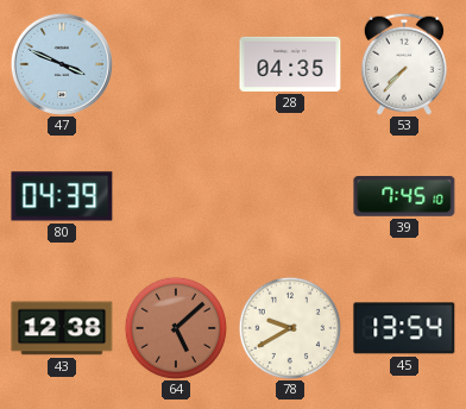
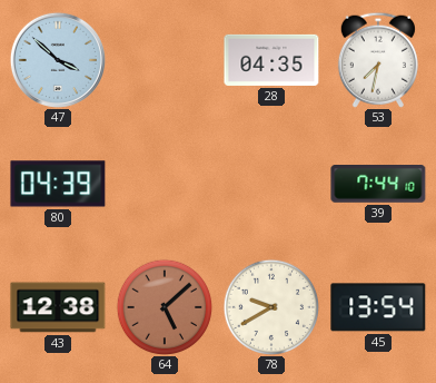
47: 3:49 -> 3:52
53: 7:37 -> 7:32
39: 7:45 -> 7:44
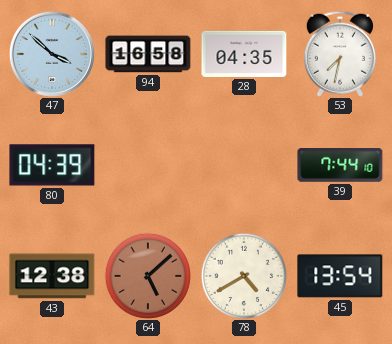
94: none -> 16:58
78: 9:40 -> 4:40
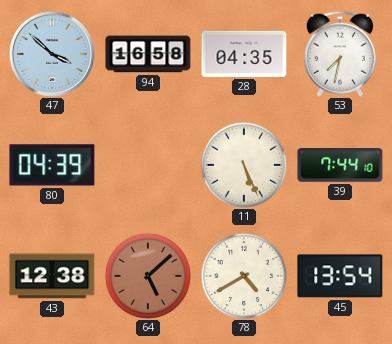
11: none -> 5:26
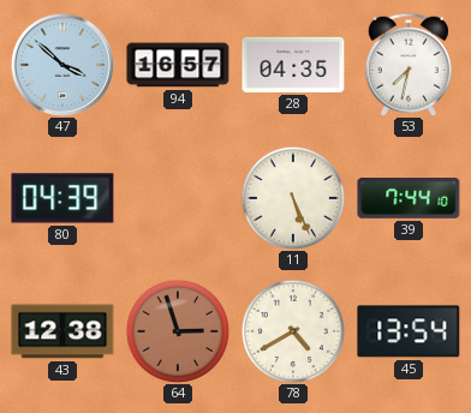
94: 16:58 -> 16:57
64: 5:08 -> 2:57
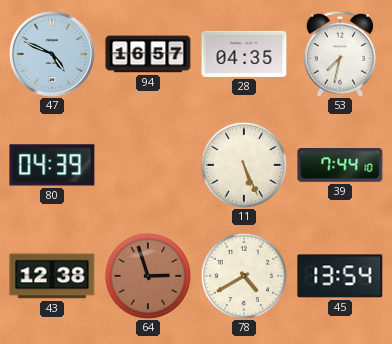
47: 3:52 -> 4:49
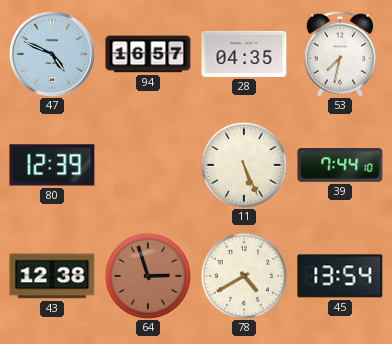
80: 04:39 -> 12:39
